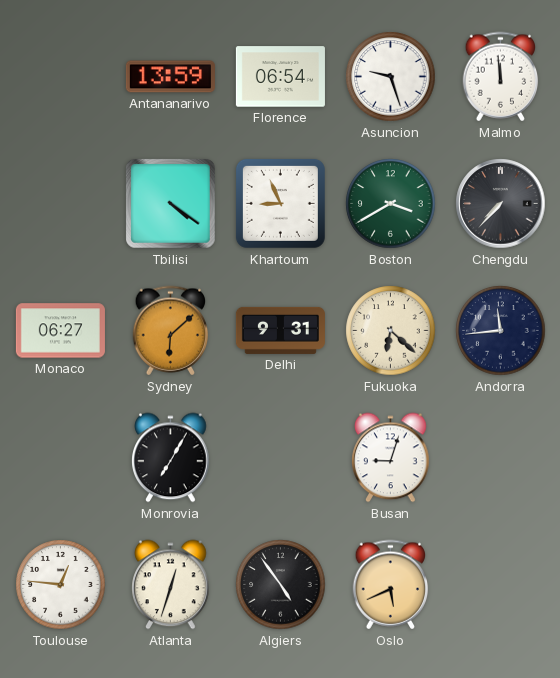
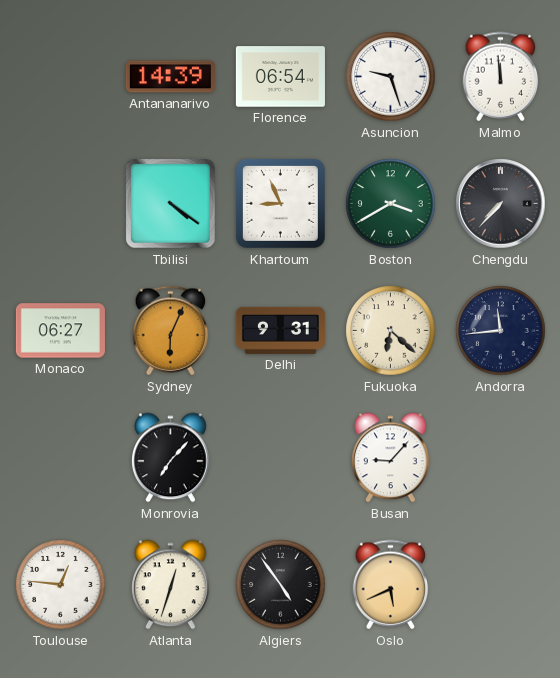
Antananarivo: 13:59 -> 14:39
Sydney: 6:08 -> 6:04
Monrovia: 7:05 -> 7:07
Busan: 9:03 -> 9:07
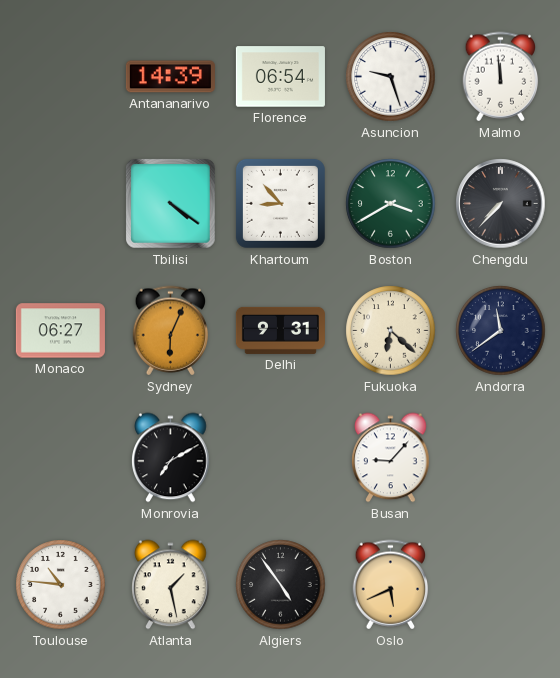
Khartoum: 8:56 -> 8:53
Andorra: 11:44 -> 11:39
Monrovia: 7:07 -> 7:10
Toulouse: 12:46 -> 10:46
Atlanta: 12:33 -> 1:28
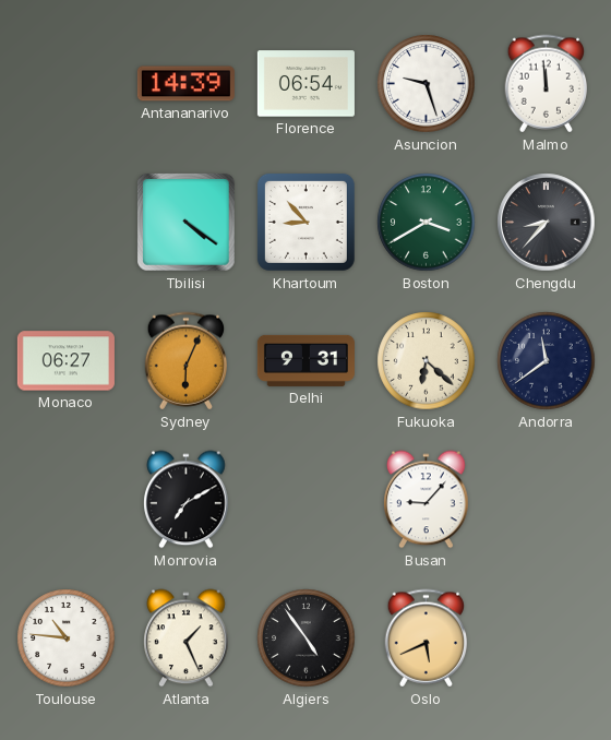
Chengdu: 7:37 -> 8:37
Atlanta: 1:28 -> 1:26
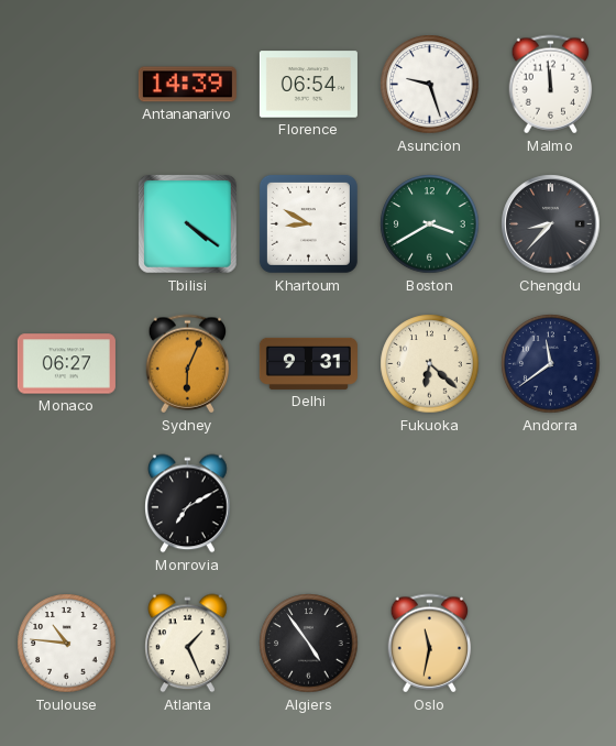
Khartoum: 8:53 -> 8:50
Busan: 9:07 -> none
Oslo: 5:41 -> 11:32
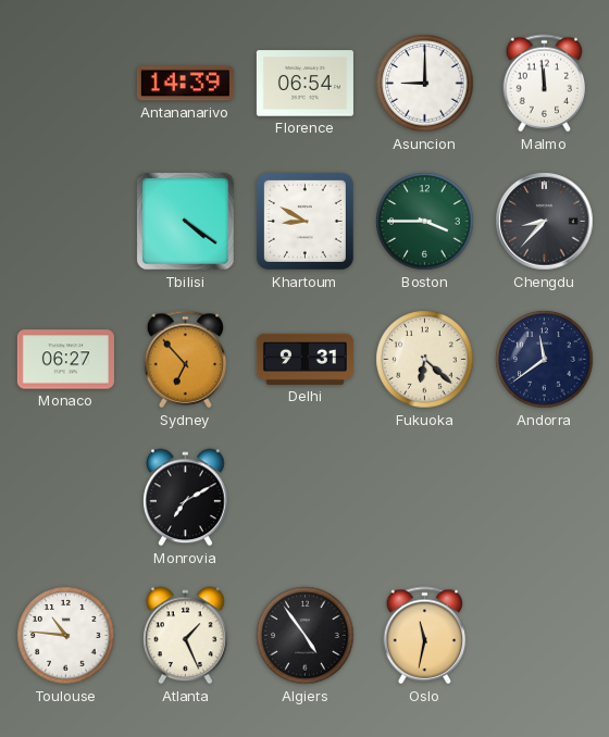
Asuncion: 9:27 -> 9:00
Boston: 3:40 -> 3:45
Sydney: 6:04 -> 6:53
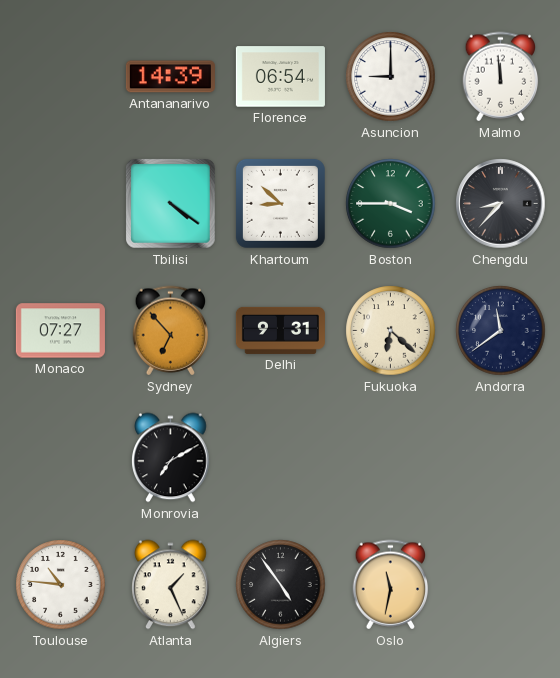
Khartoum: 8:50 -> 8:52
Monaco: 06:27 -> 07:27
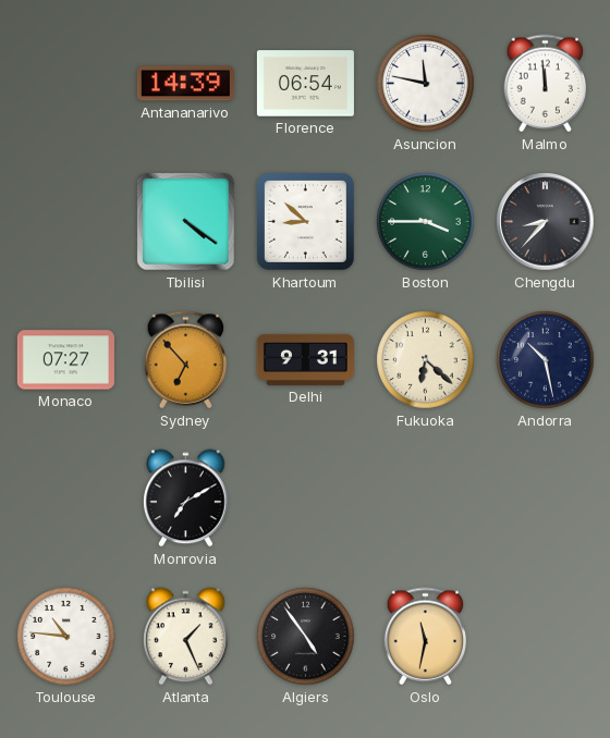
Asuncion: 9:00 -> 11:47
Andorra: 11:39 -> 10:28
